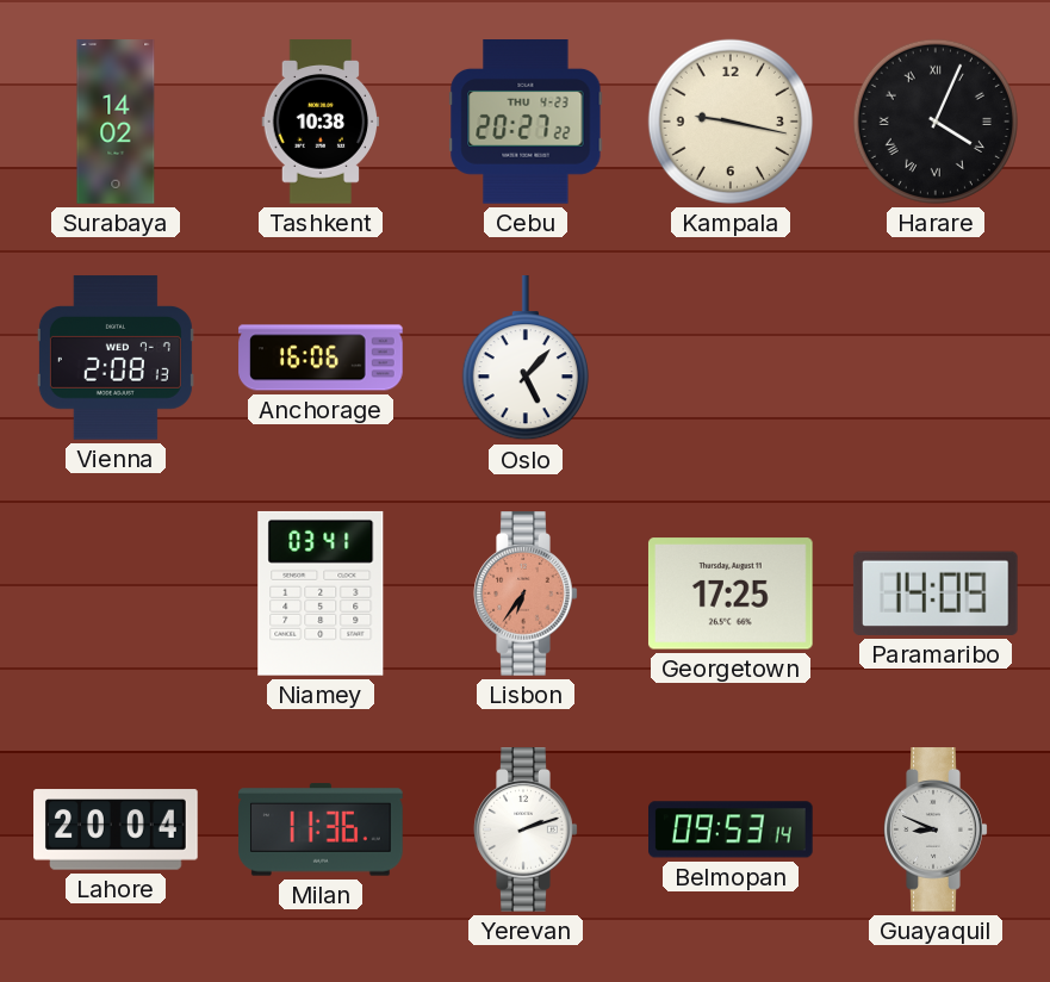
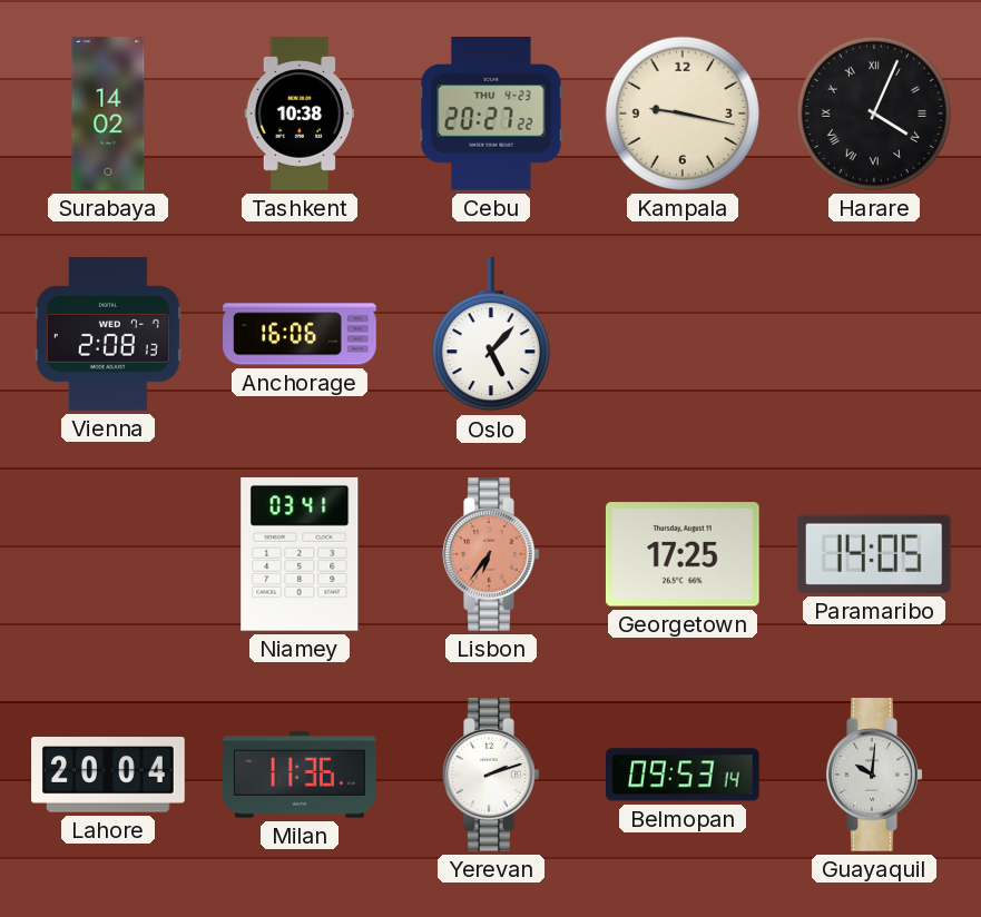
Paramaribo: 14:09 -> 14:05
Guayaquil: 8:49 -> 10:01
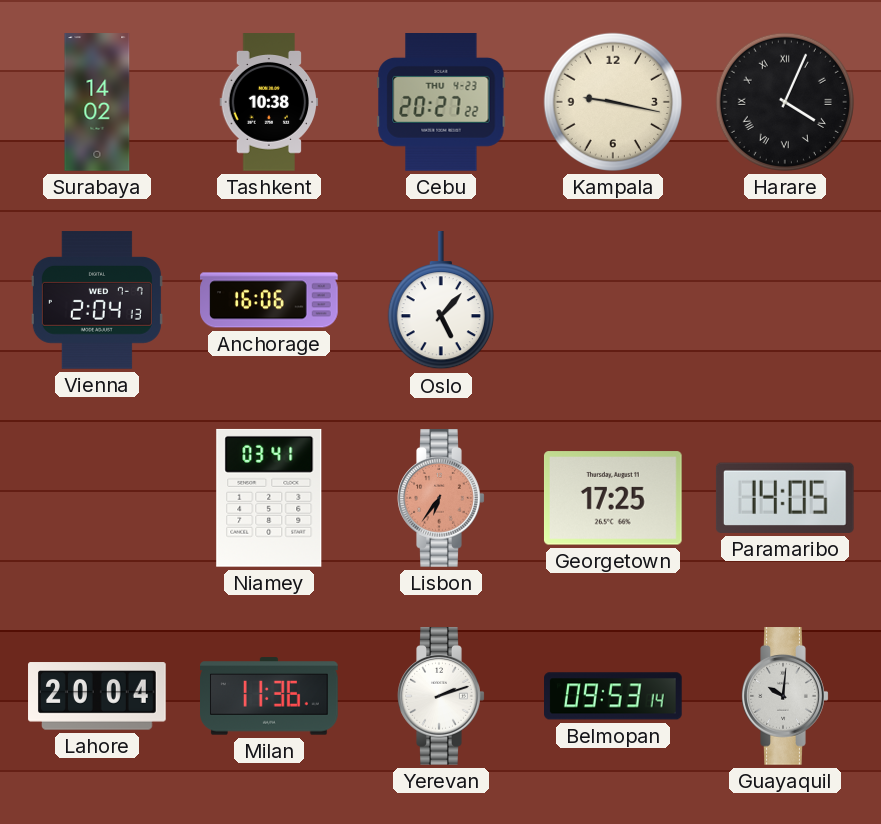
Vienna: 2:08 -> 2:04
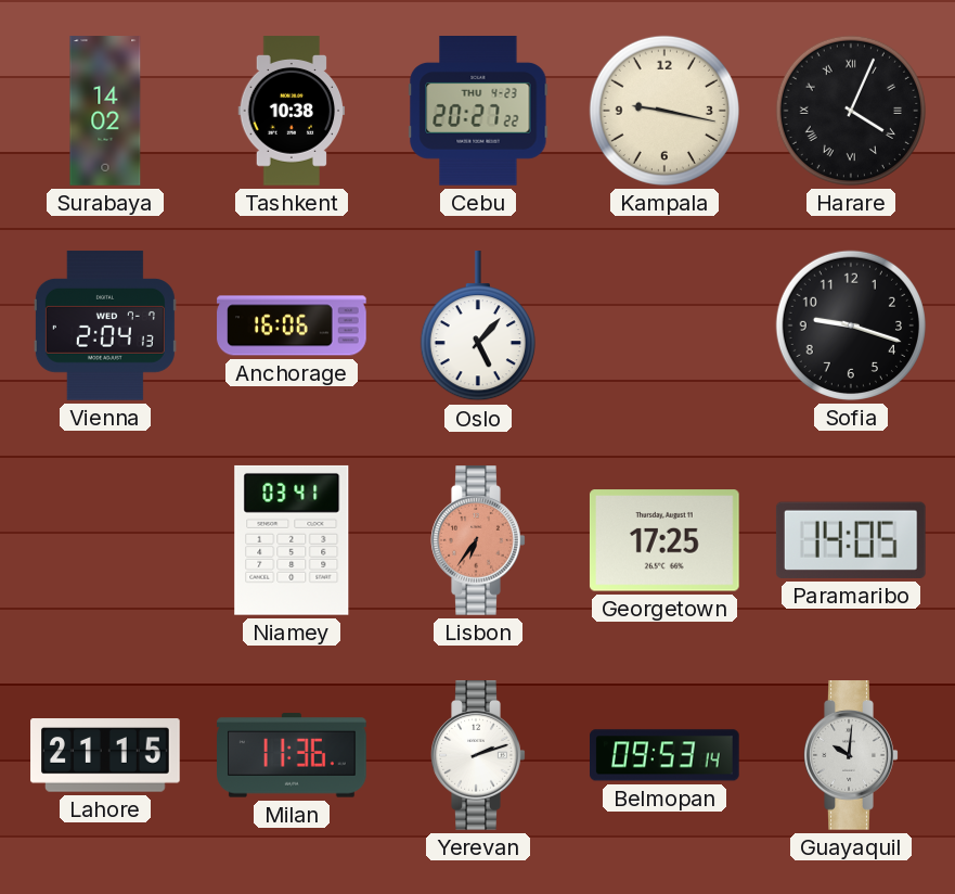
Sofia: none -> 9:18
Lahore: 20:04 -> 21:15
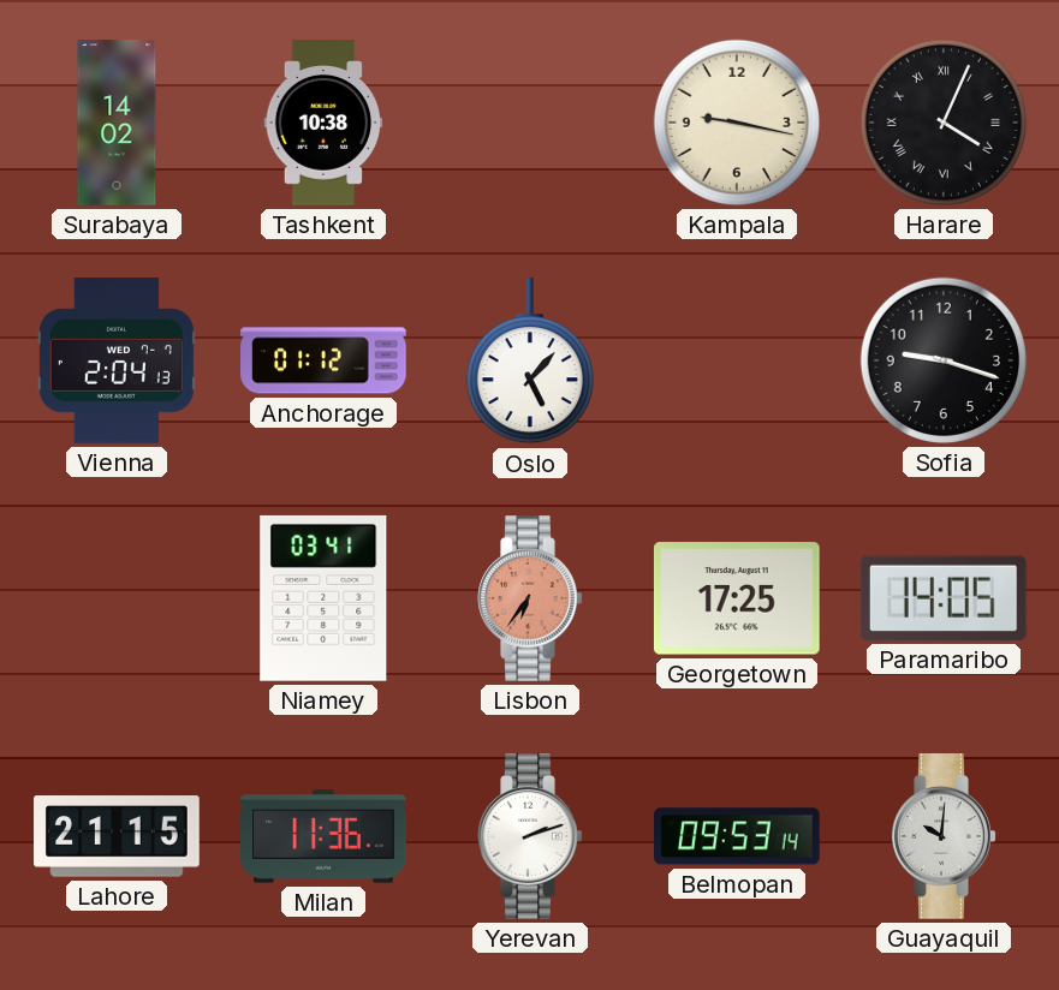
Cebu: 20:27 -> none
Anchorage: 16:06 -> 01:12
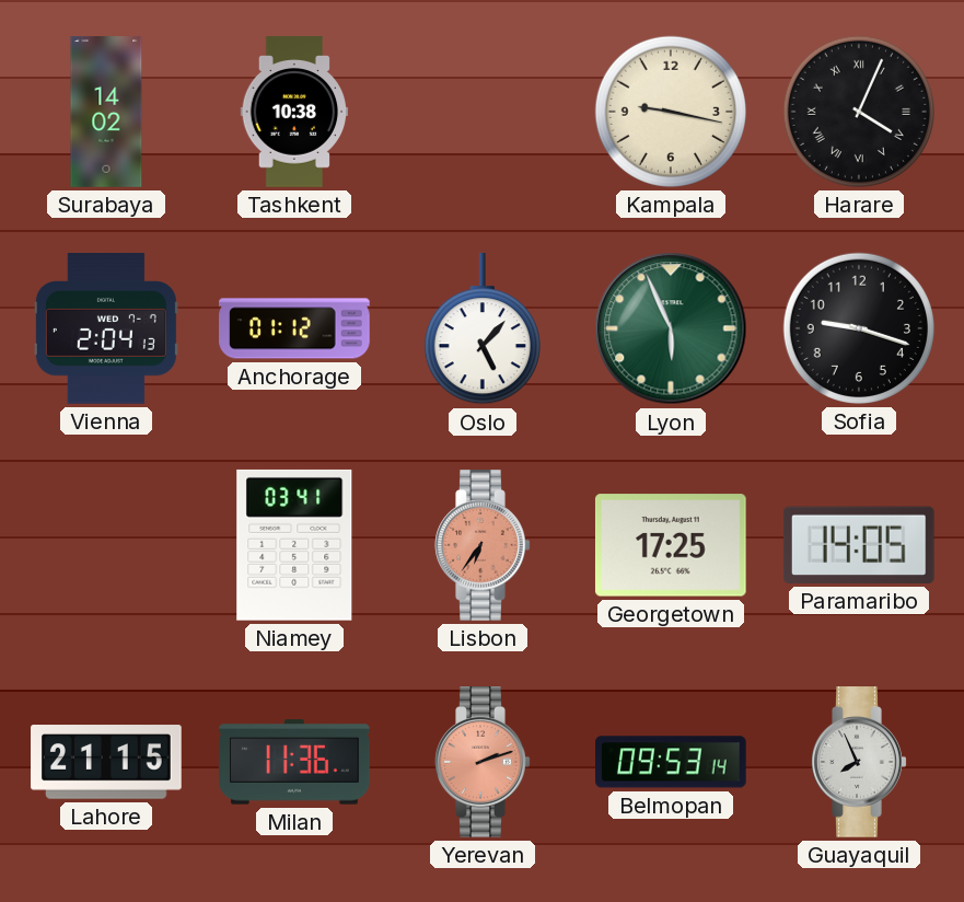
Lyon: none -> 5:56
Yerevan dial: white -> salmon
Guayaquil: 10:01 -> 7:56
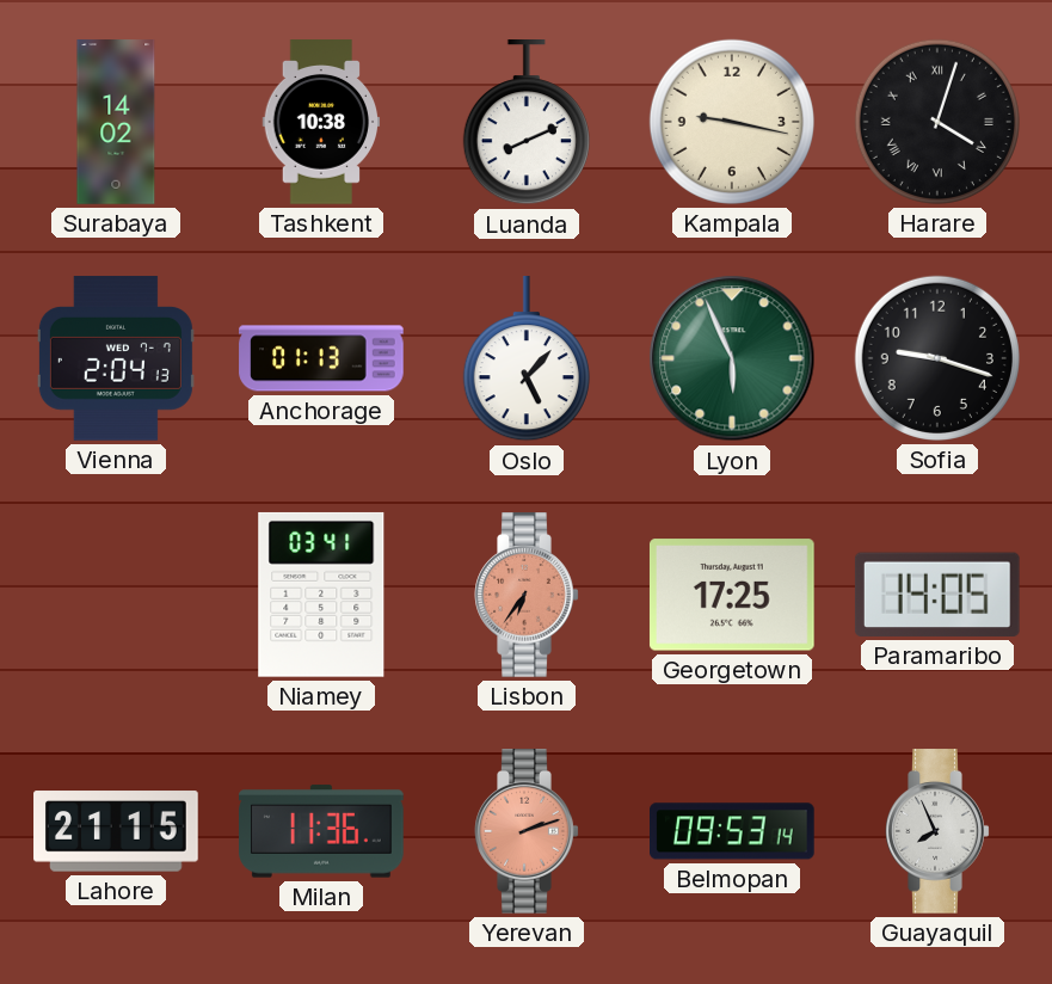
Luanda: none -> 8:11
Harare: 4:04 -> 4:03
Anchorage: 01:12 -> 01:13
